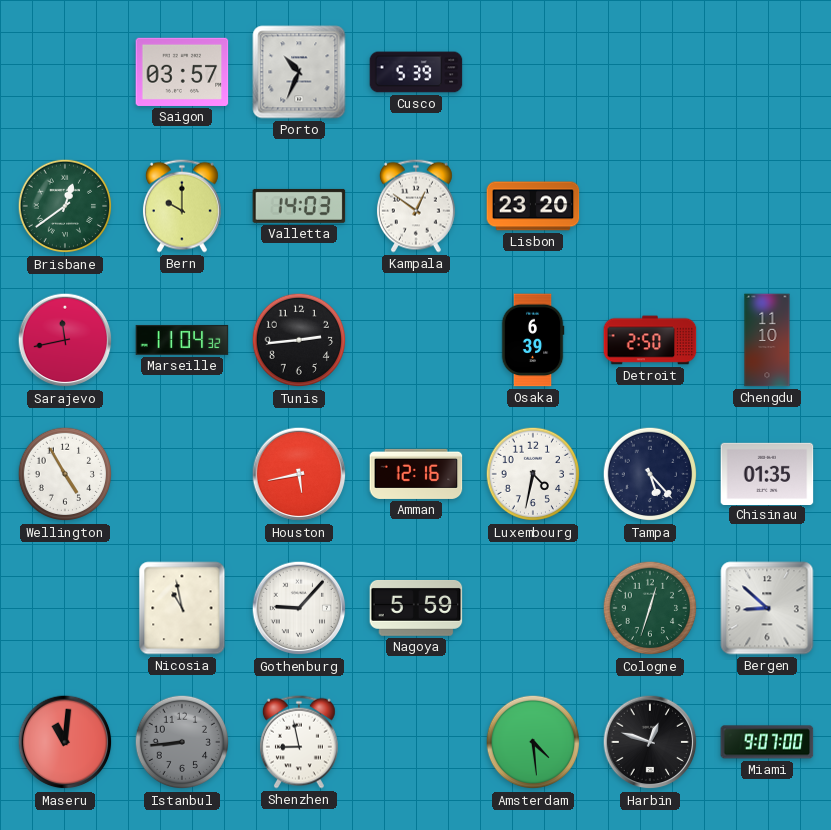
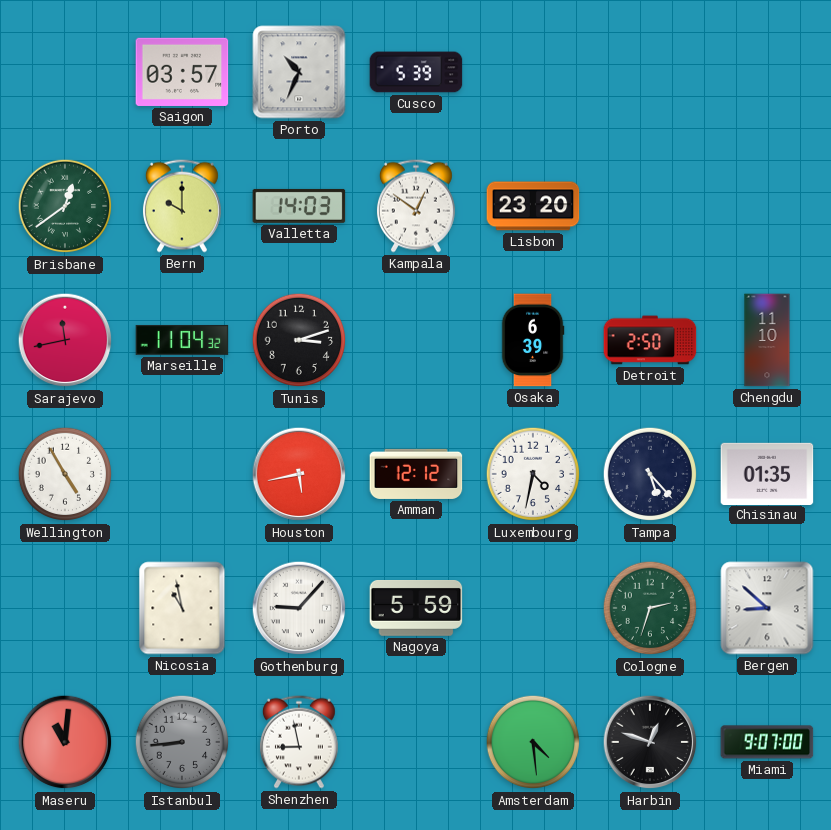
Tunis: 2:44 -> 3:12
Amman: 12:16 -> 12:12
Cologne: 12:33 -> 2:33
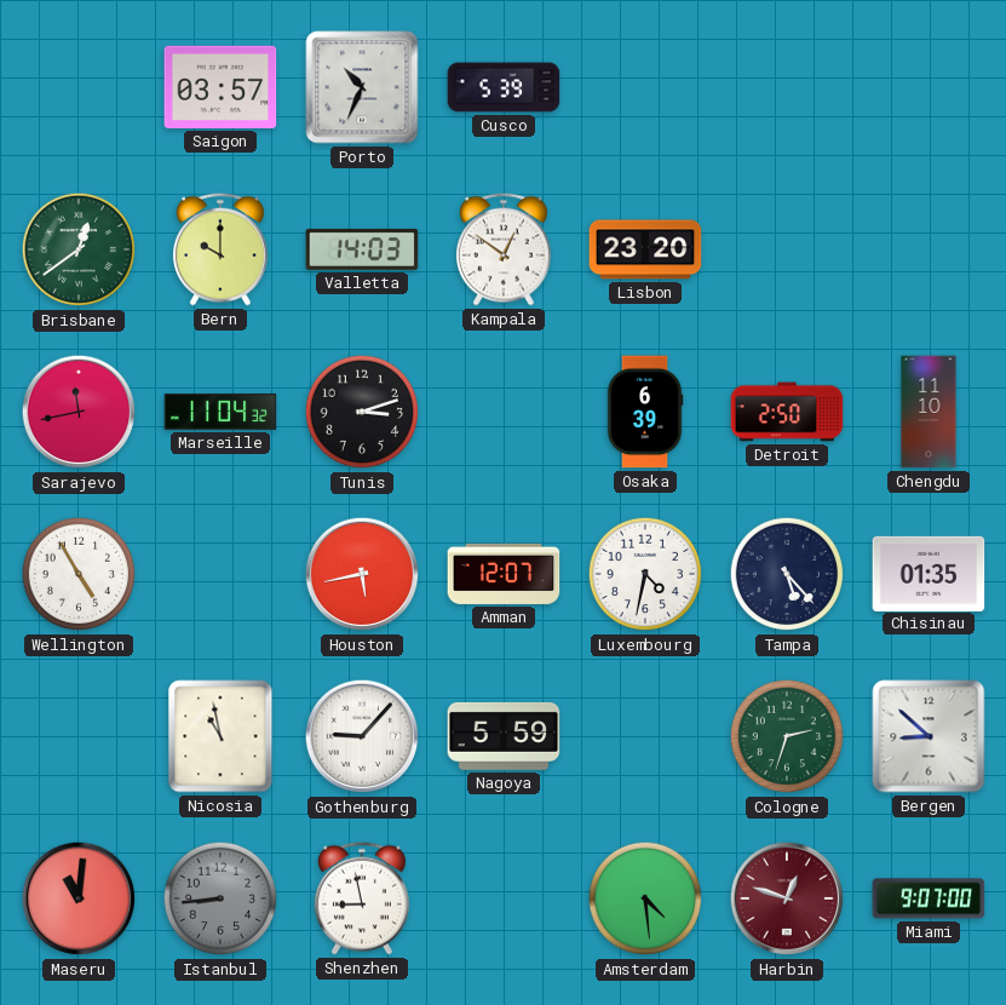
Amman: 12:12 -> 12:07
Harbin dial: black -> burgundy
